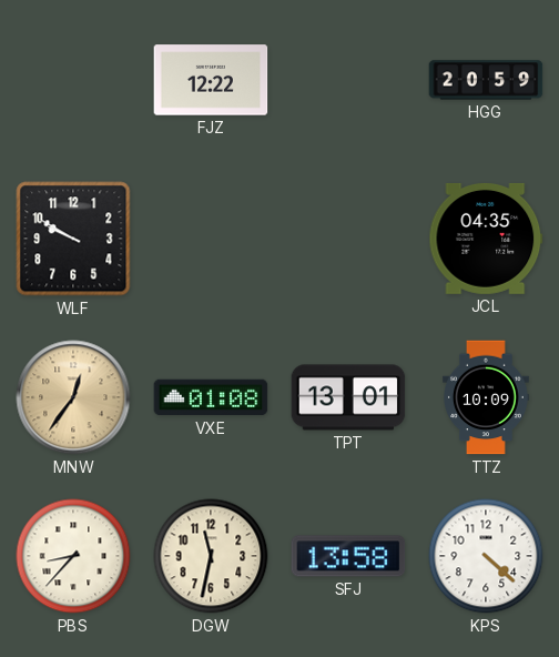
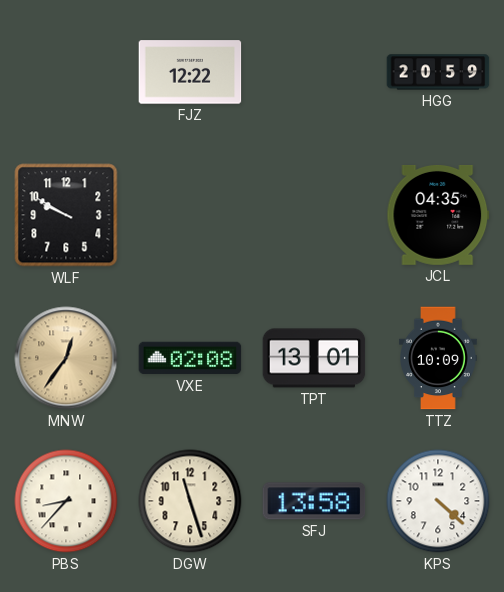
VXE: 01:08 -> 02:08
DGW: 11:32 -> 11:27
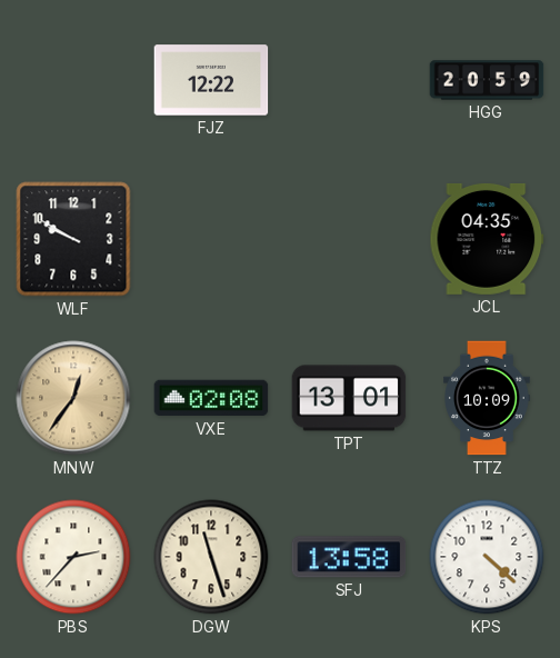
PBS: 8:37 -> 2:37
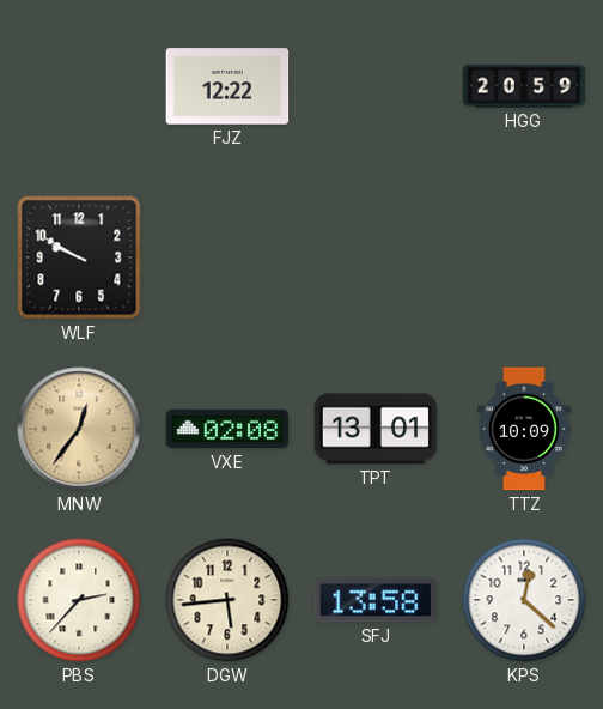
JCL: 04:35 -> none
DGW: 11:27 -> 5:44
KPS: 4:22 -> 12:22
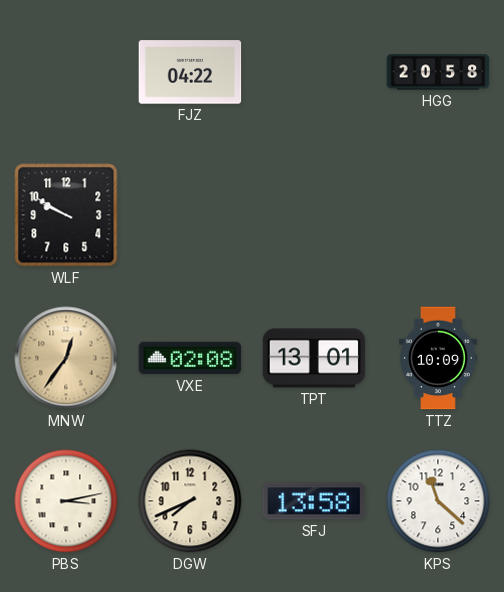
FJZ: 12:22 -> 04:22
HGG: 20:59 -> 20:58
PBS: 2:37 -> 3:13
DGW: 5:44 -> 7:41
KPS: 12:22 -> 11:22
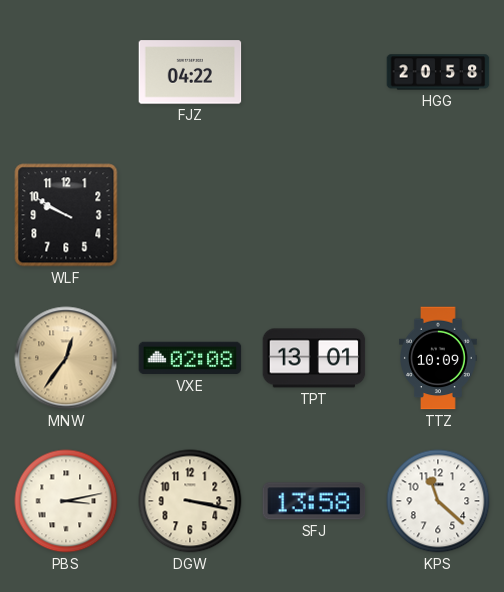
DGW: 7:41 -> 3:17
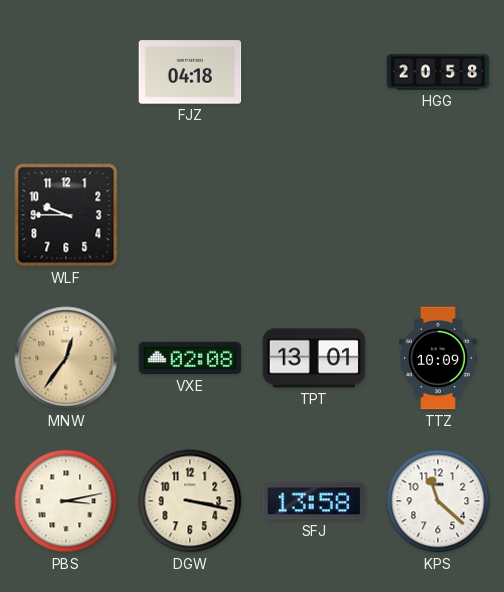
FJZ: 04:22 -> 04:18
WLF: 9:50 -> 9:45
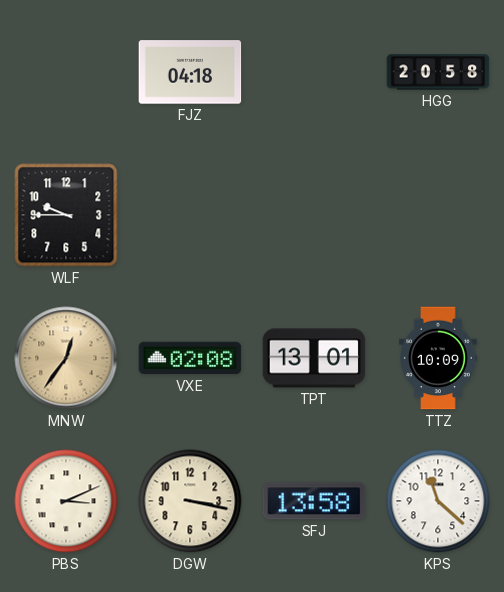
PBS: 3:13 -> 3:11
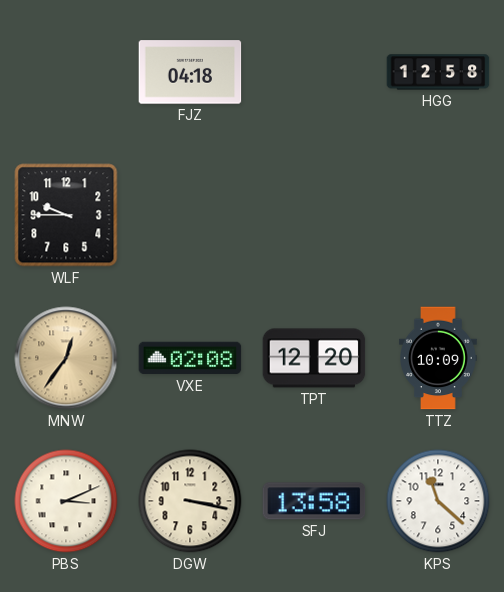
HGG: 20:58 -> 12:58
TPT: 13:01 -> 12:20
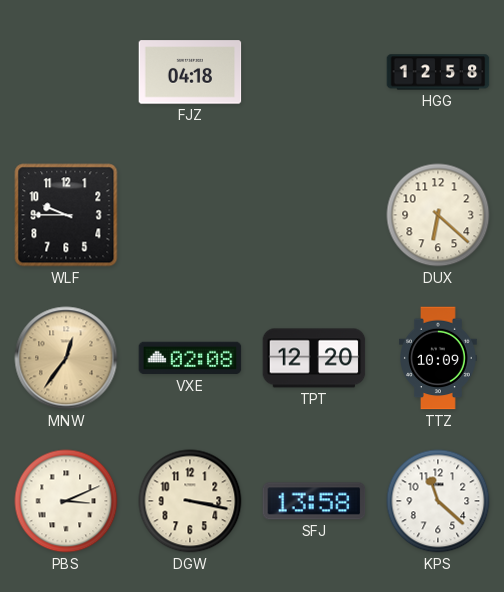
DUX: none -> 6:22
